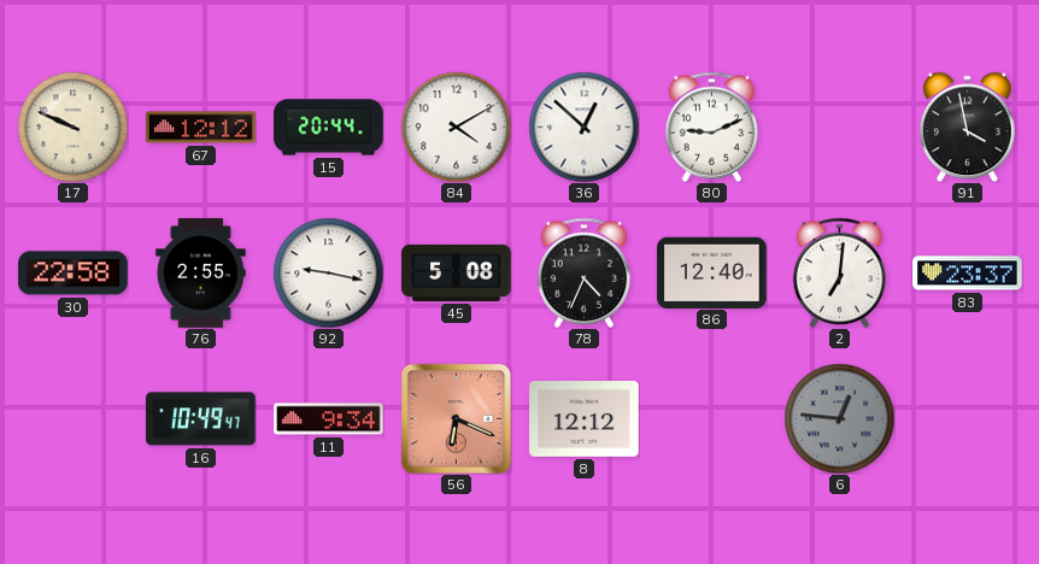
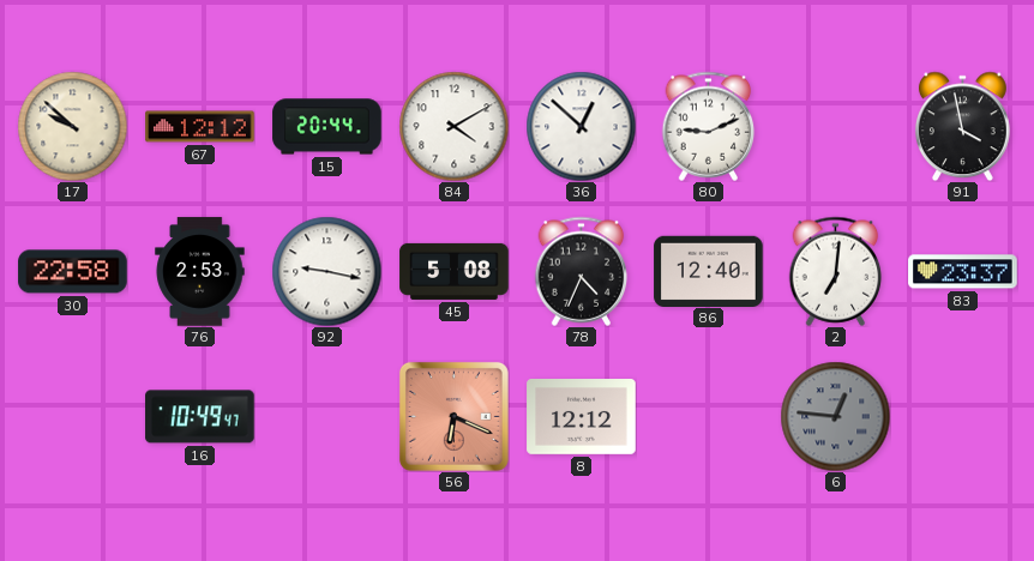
17: 9:49 -> 9:52
76: 2:55 -> 2:53
11: 9:34 -> none
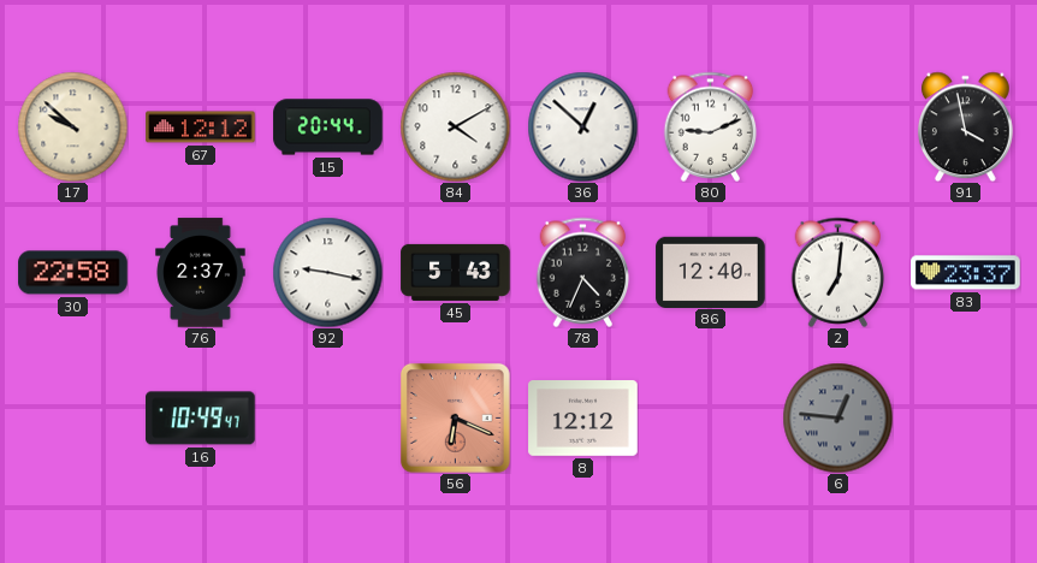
76: 2:53 -> 2:37
45: 5:08 -> 5:43
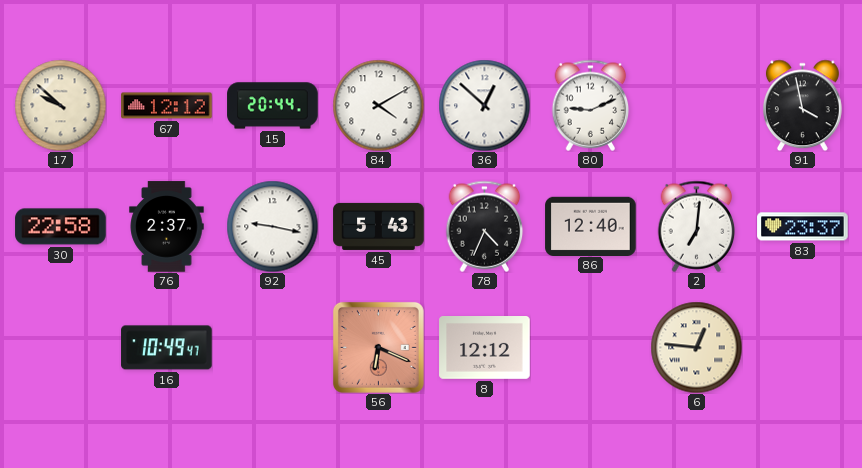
6 dial: grey -> cream
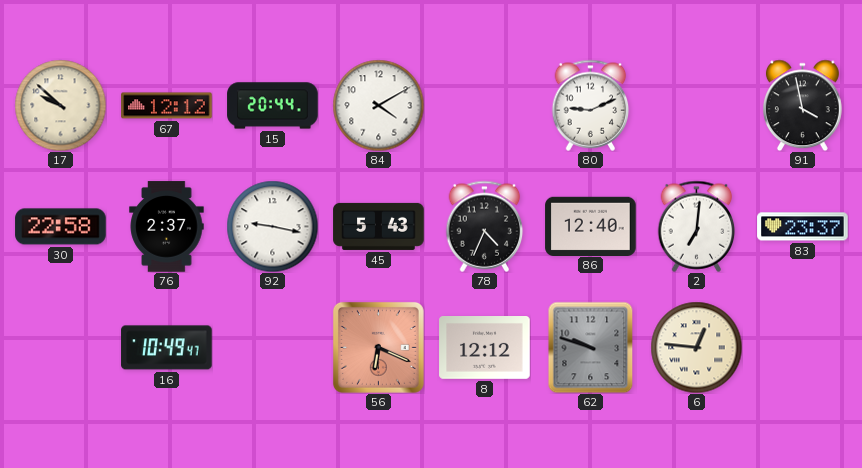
36: 12:52 -> none
62: none -> 9:48
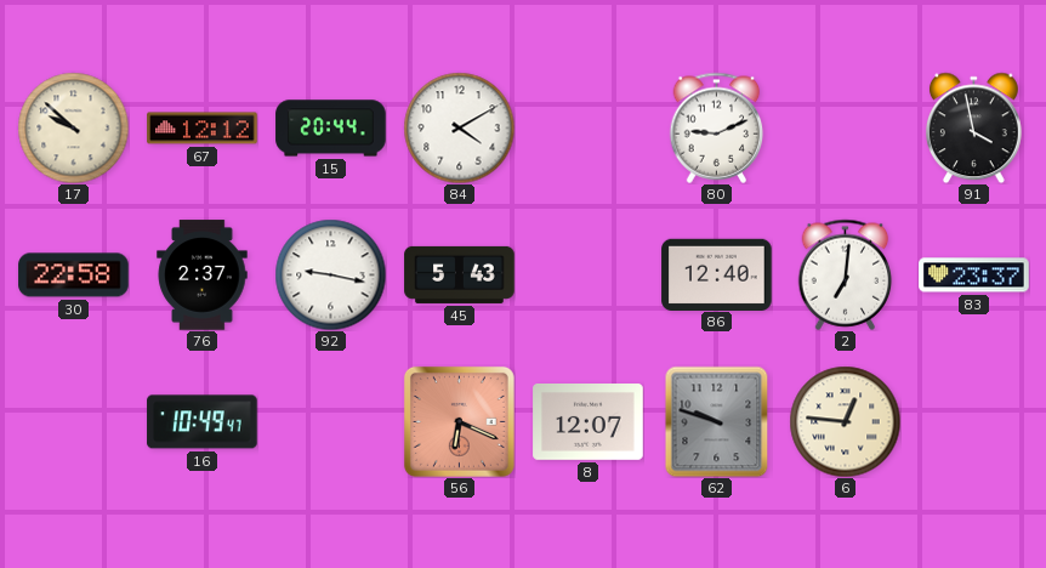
78: 4:34 -> none
8: 12:12 -> 12:07
